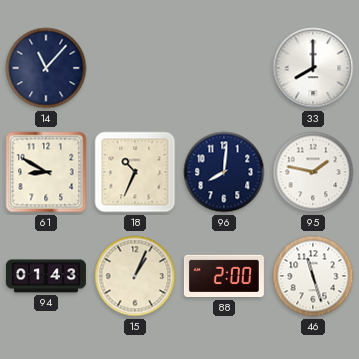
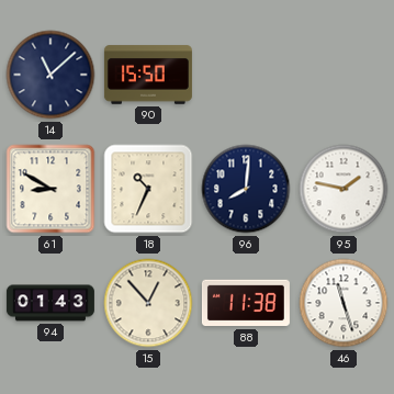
14: 11:07 -> 11:08
90: none -> 15:50
33: 8:00 -> none
15: 1:04 -> 12:53
88: 2:00 -> 11:38
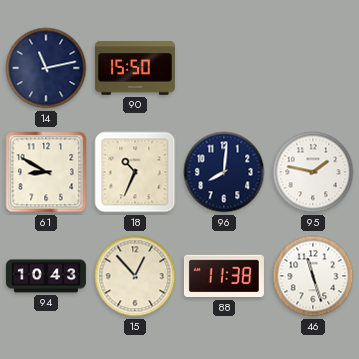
14: 11:08 -> 11:13
94: 01:43 -> 10:43
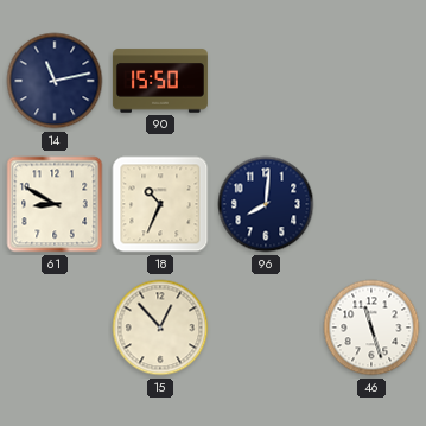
95: 1:47 -> none
94: 10:43 -> none
88: 11:38 -> none
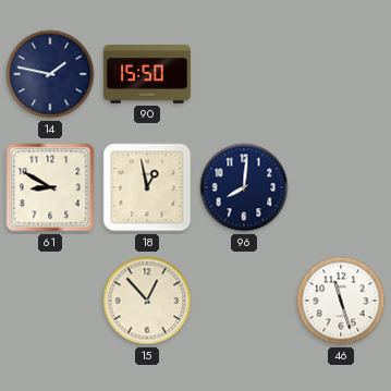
14: 11:13 -> 1:47
18: 10:34 -> 12:58
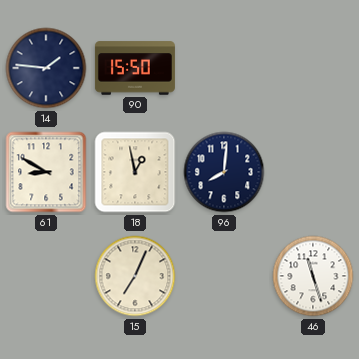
14: 1:47 -> 1:46
15: 12:53 -> 7:04
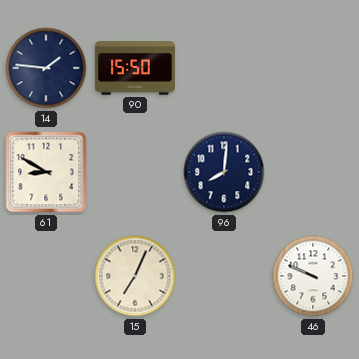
18: 12:58 -> none
46: 11:27 -> 9:49
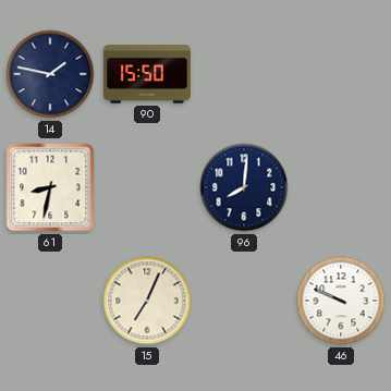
14: 1:46 -> 1:47
61: 8:50 -> 8:32
